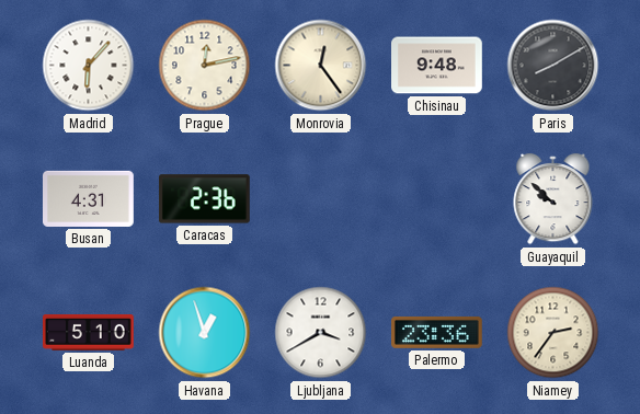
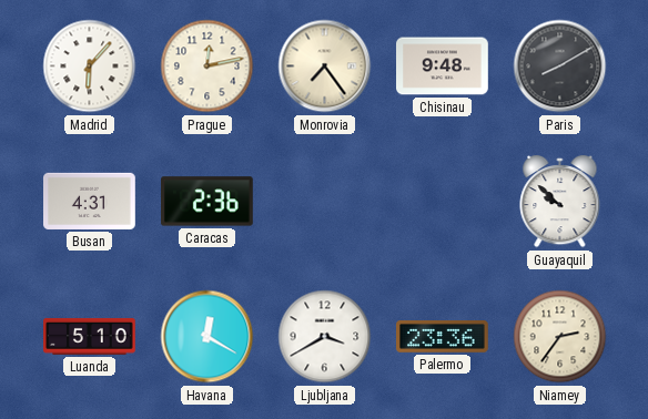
Monrovia: 12:24 -> 7:24
Havana: 12:57 -> 12:20
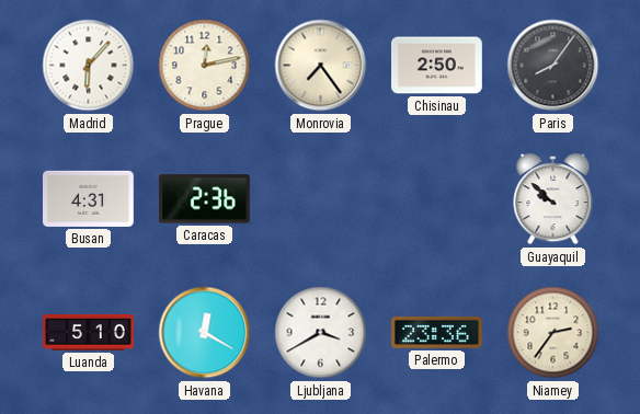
Chisinau: 9:48 -> 2:50
Paris: 8:10 -> 8:06
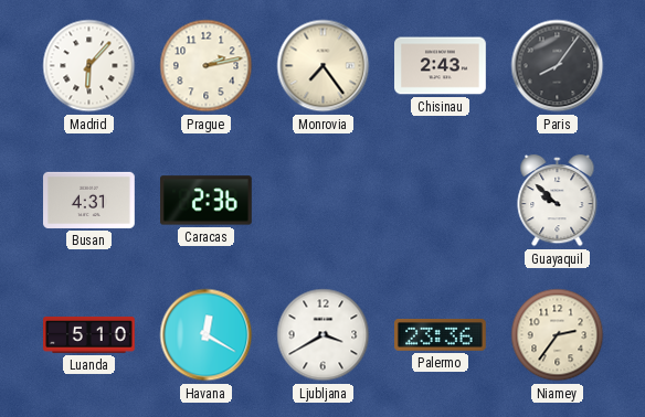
Prague: 12:13 -> 2:13
Chisinau: 2:50 -> 2:43
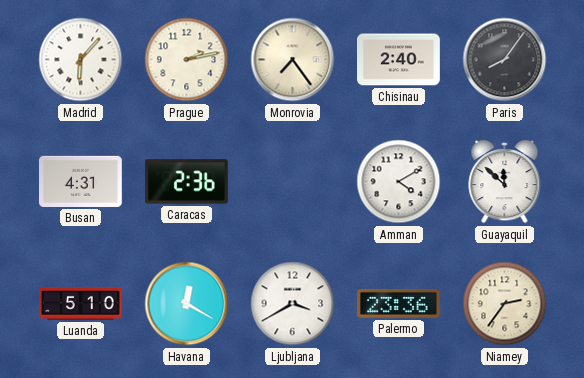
Chisinau: 2:43 -> 2:40
Amman: none -> 4:10
Guayaquil: 9:52 -> 11:52
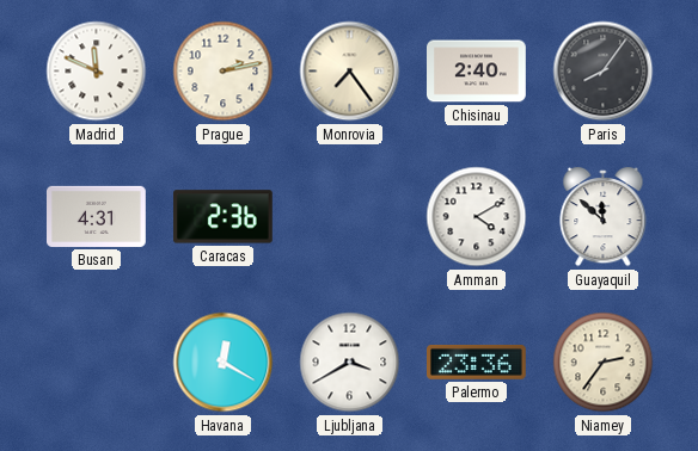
Madrid: 6:07 -> 11:49
Luanda: 5:10 -> none
